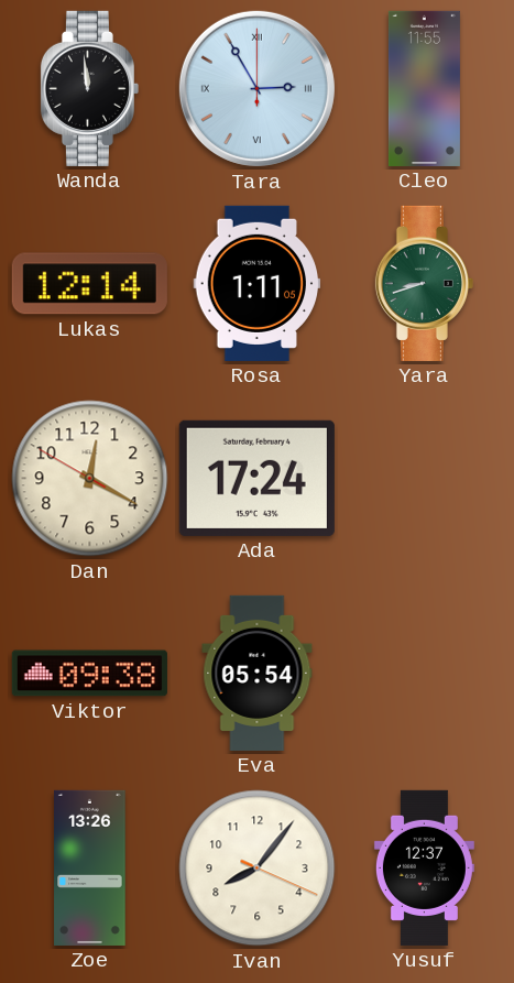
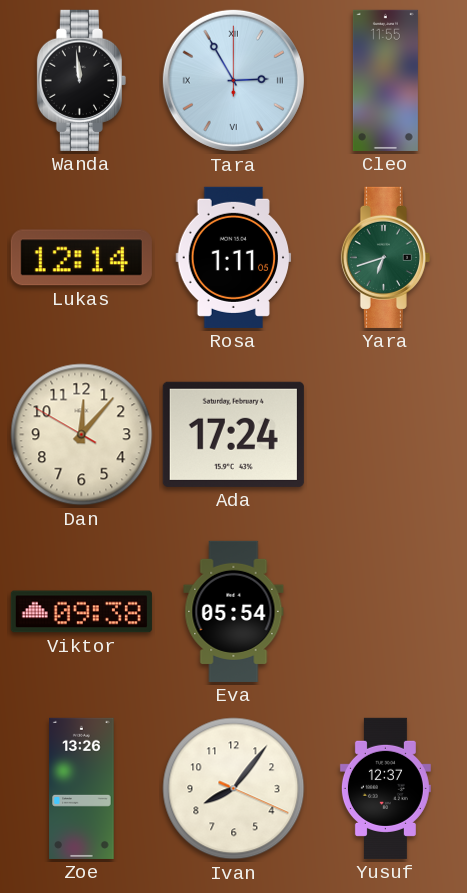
Yara: 8:42 -> 6:42
Dan: 12:19 -> 12:06
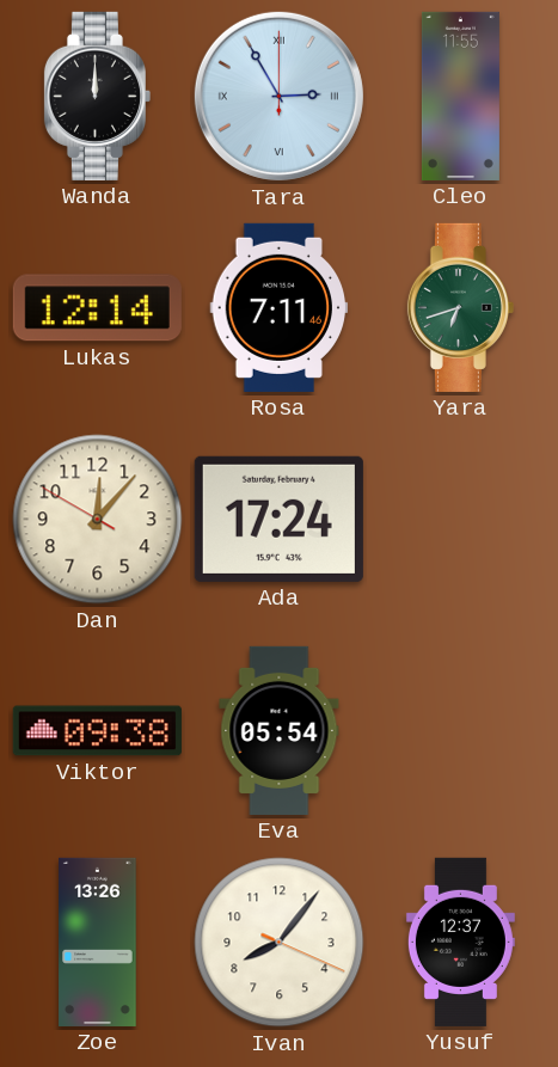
Wanda: 11:59 -> 12:00
Rosa: 1:11 -> 7:11
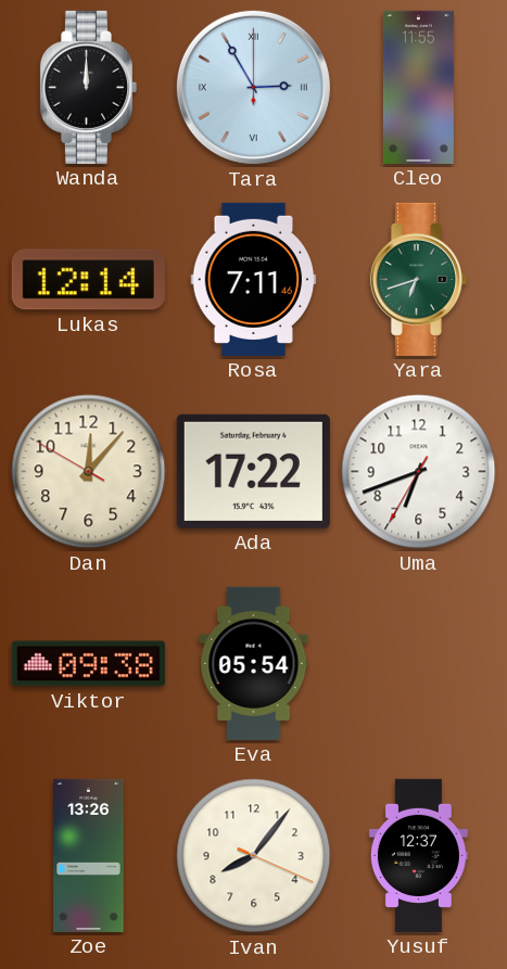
Ada: 17:24 -> 17:22
Uma: none -> 6:41
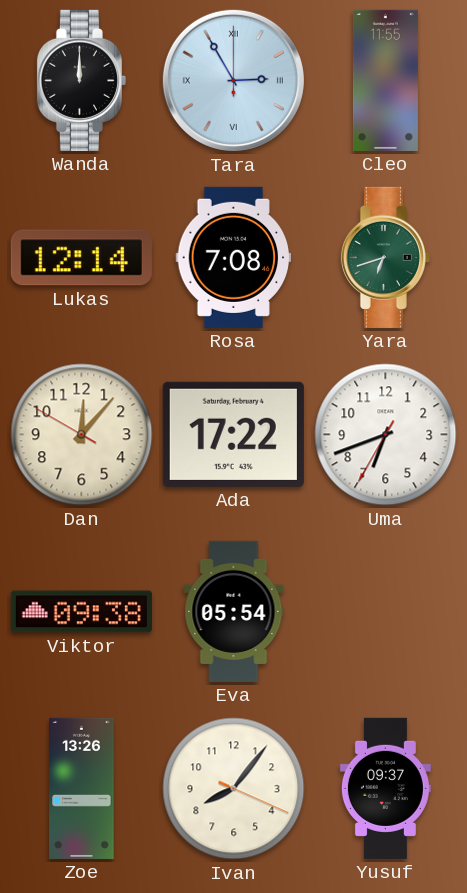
Rosa: 7:11 -> 7:08
Yusuf: 12:37 -> 09:37
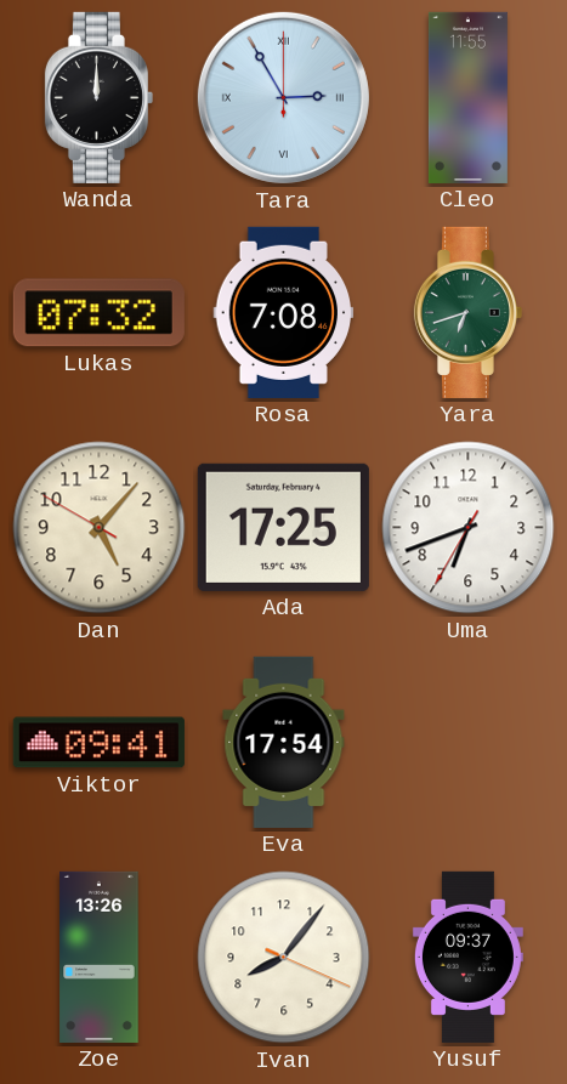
Lukas: 12:14 -> 07:32
Dan: 12:06 -> 5:06
Ada: 17:22 -> 17:25
Viktor: 09:38 -> 09:41
Eva: 05:54 -> 17:54
